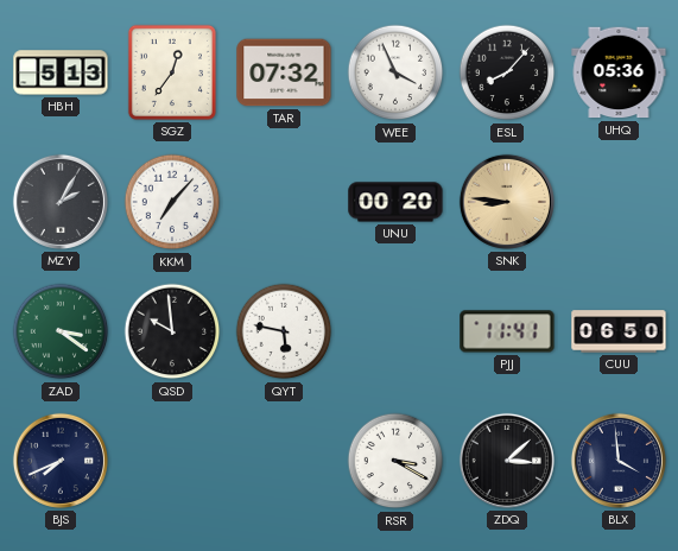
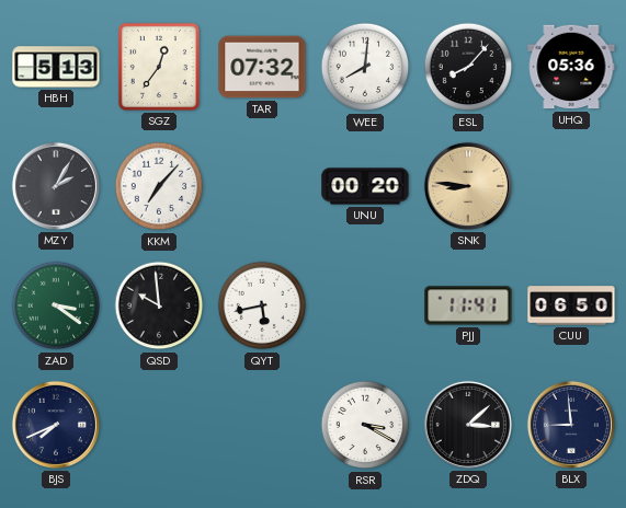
WEE: 3:56 -> 8:01
QYT: 5:47 -> 5:43
BLX: 3:59 -> 8:59
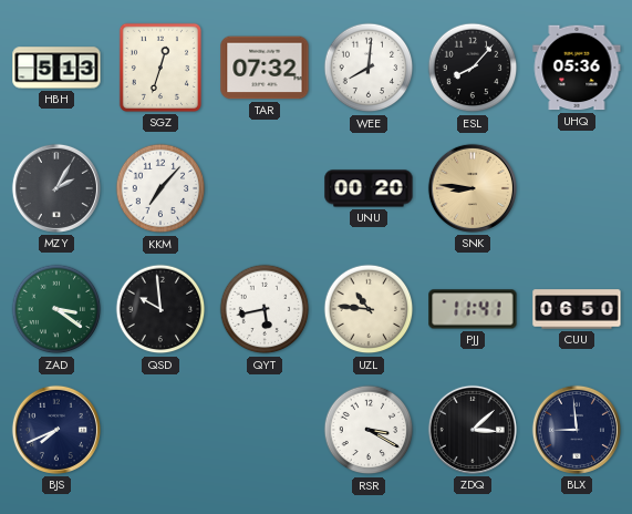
SGZ: 12:36 -> 12:33
UZL: none -> 10:46
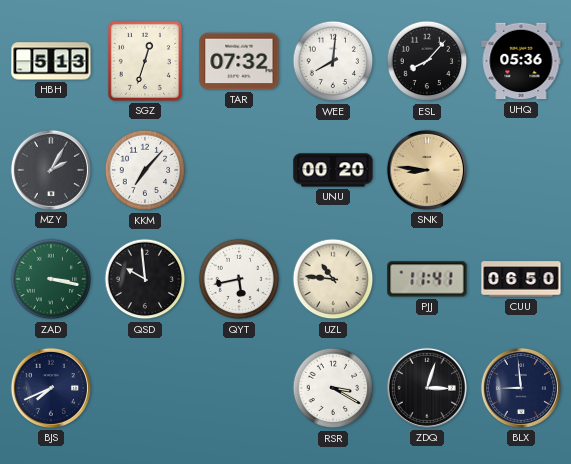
ZAD: 3:21 -> 3:17
ZDQ: 3:08 -> 3:03
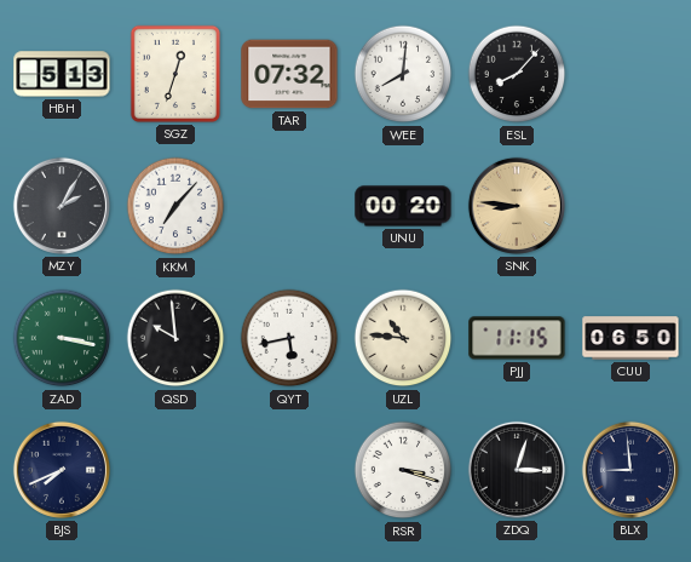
UHQ: 05:36 -> none
PJJ: 11:41 -> 11:15
RSR: 3:20 -> 3:18
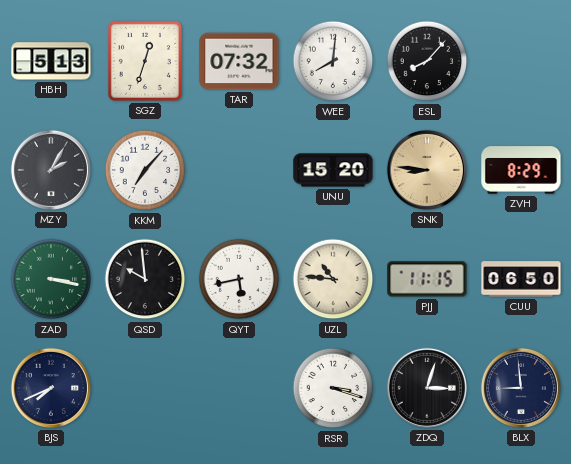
UNU: 00:20 -> 15:20
ZVH: none -> 8:29
